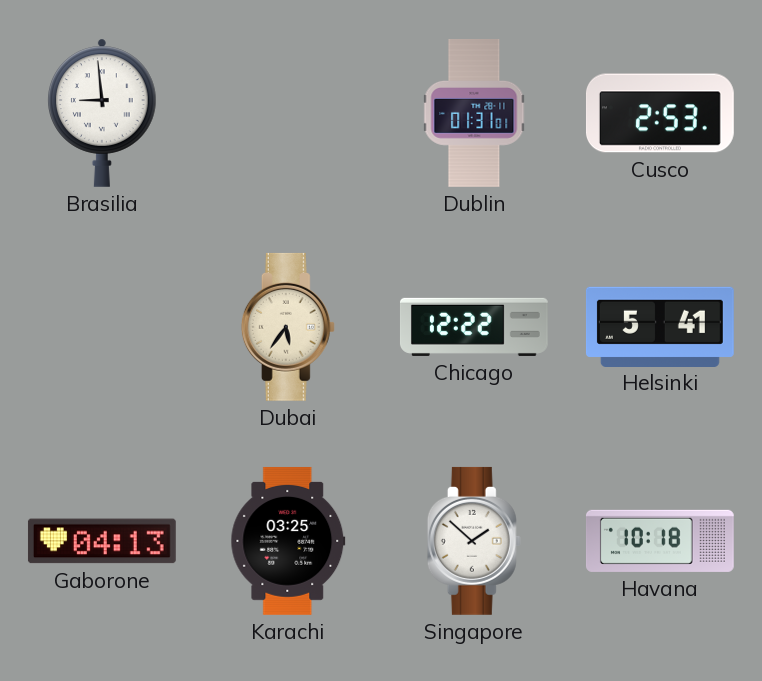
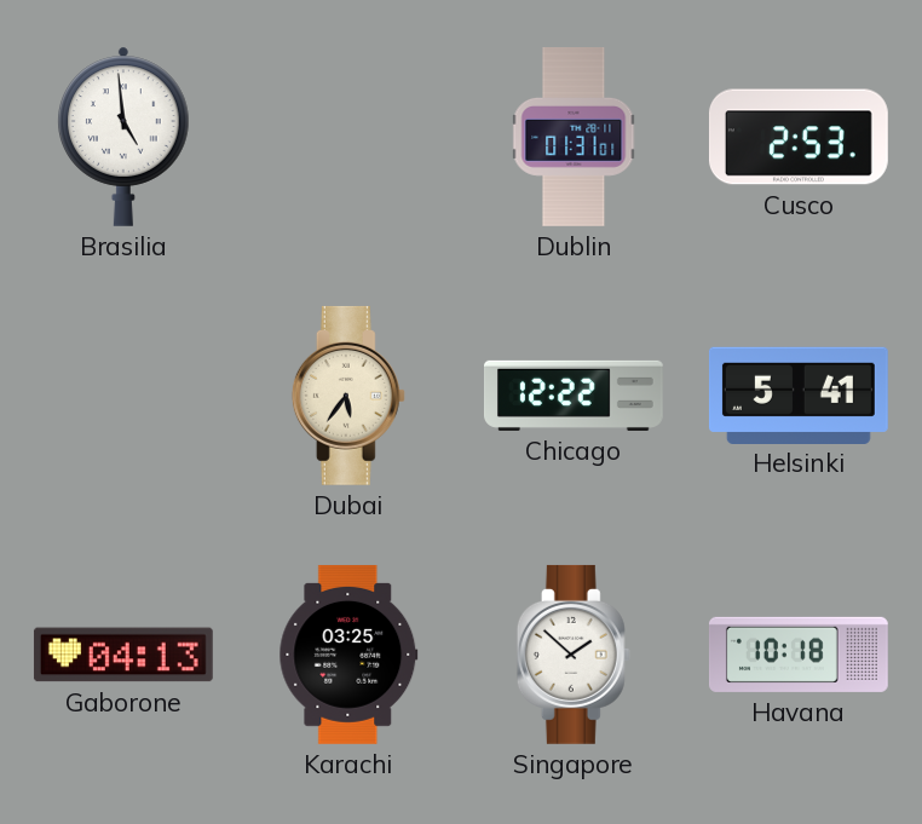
Brasilia: 8:59 -> 4:59
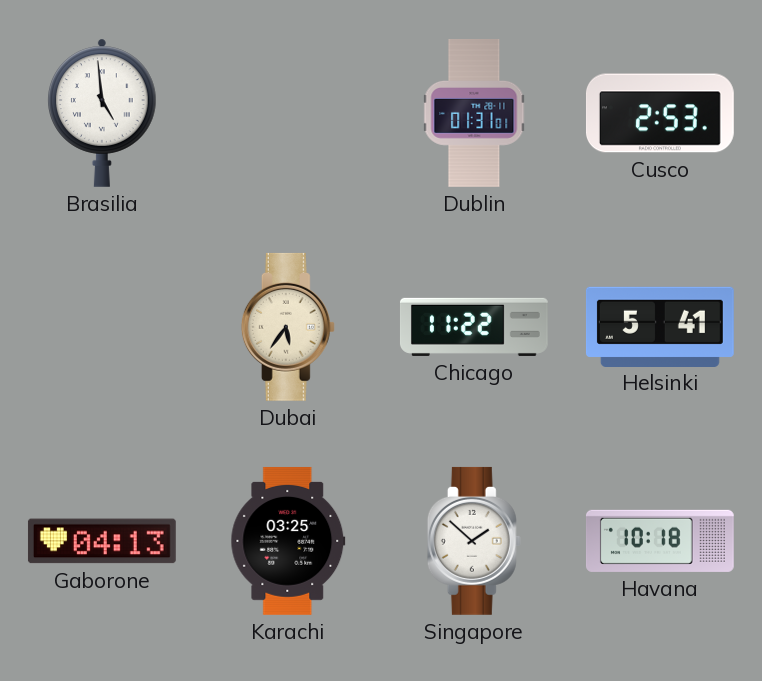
Chicago: 12:22 -> 11:22
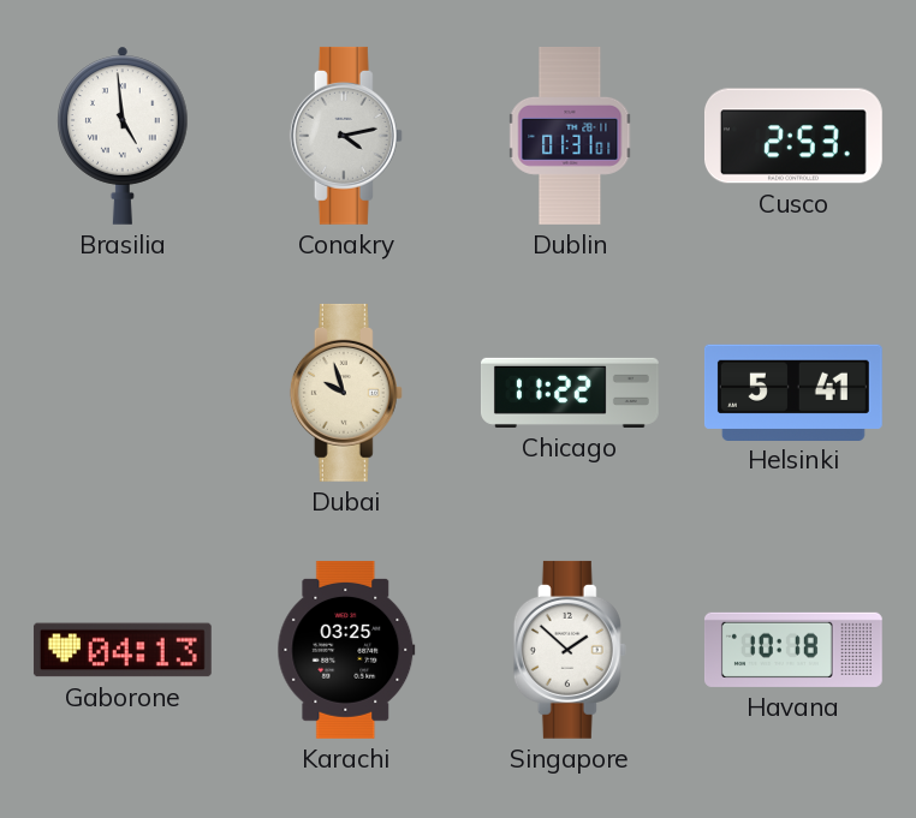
Conakry: none -> 4:13
Dubai: 5:36 -> 9:57
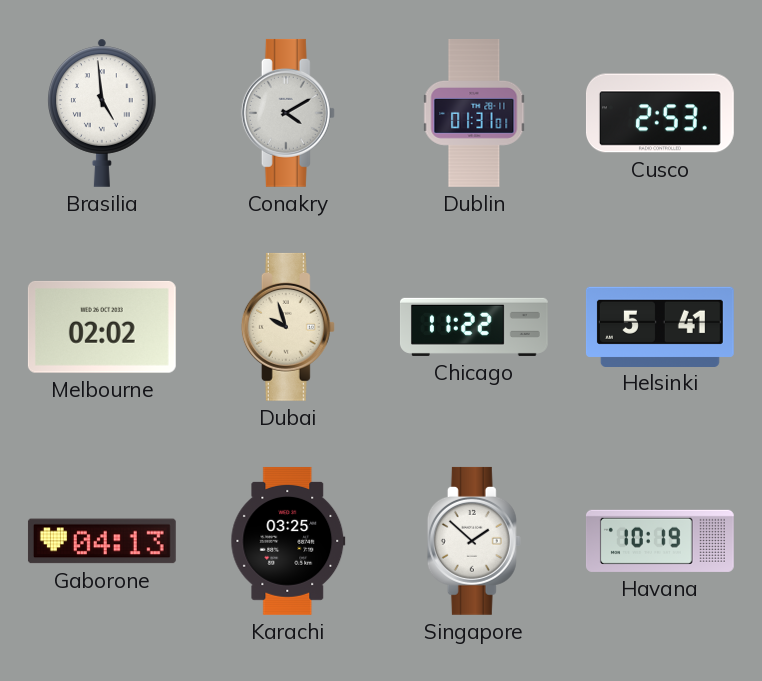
Conakry: 4:13 -> 4:10
Melbourne: none -> 02:02
Havana: 10:18 -> 10:19
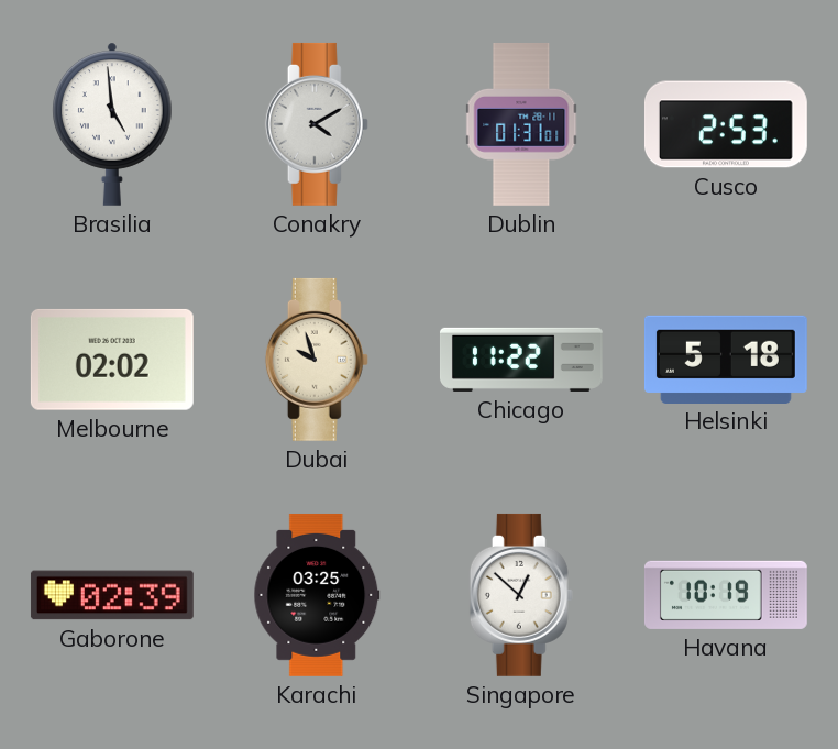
Helsinki: 5:41 -> 5:18
Gaborone: 04:13 -> 02:39
Singapore: 1:52 -> 12:52
